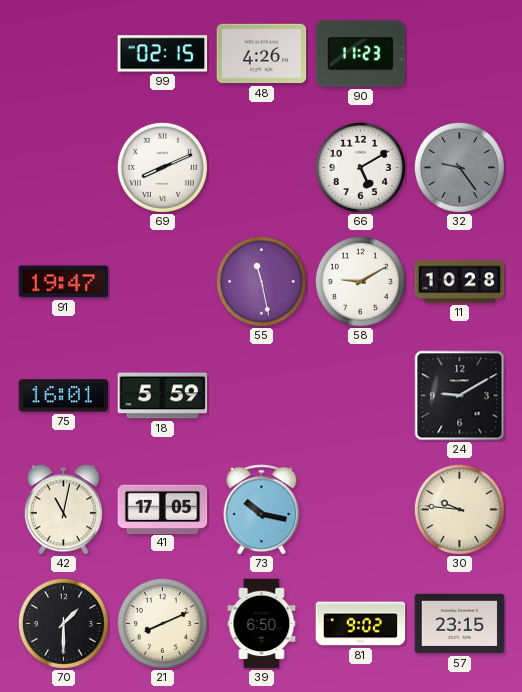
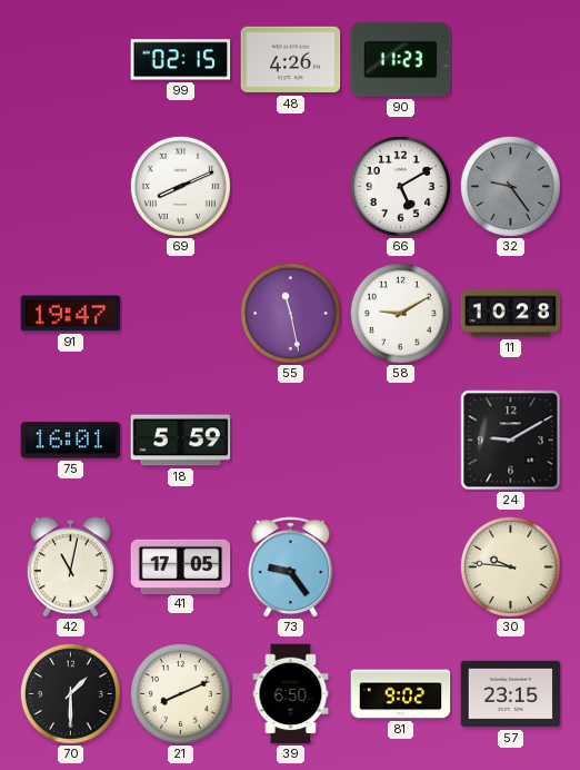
73: 10:17 -> 9:24
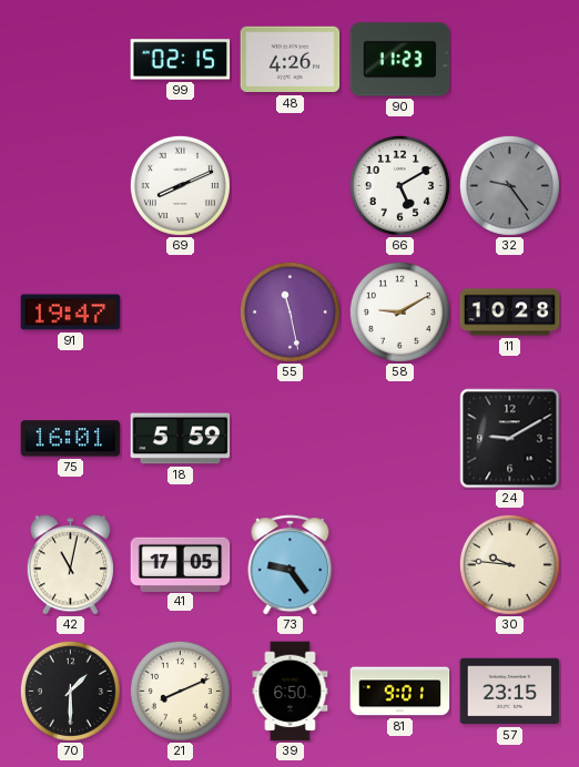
81: 9:02 -> 9:01
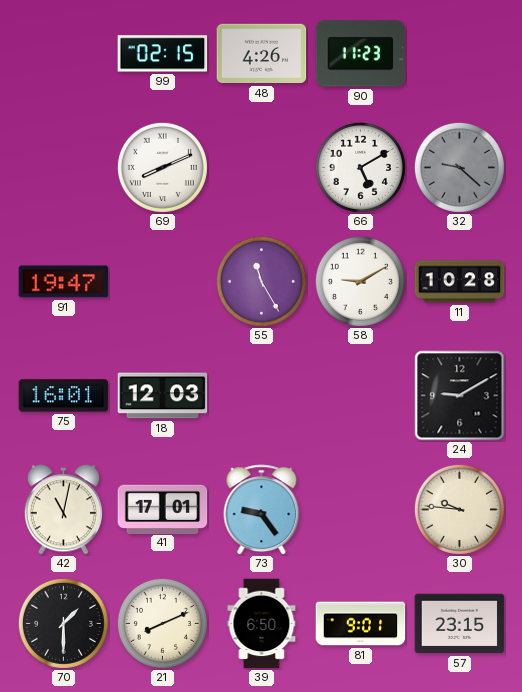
32: 9:24 -> 9:22
55: 11:28 -> 11:25
18: 5:59 -> 12:03
41: 17:05 -> 17:01
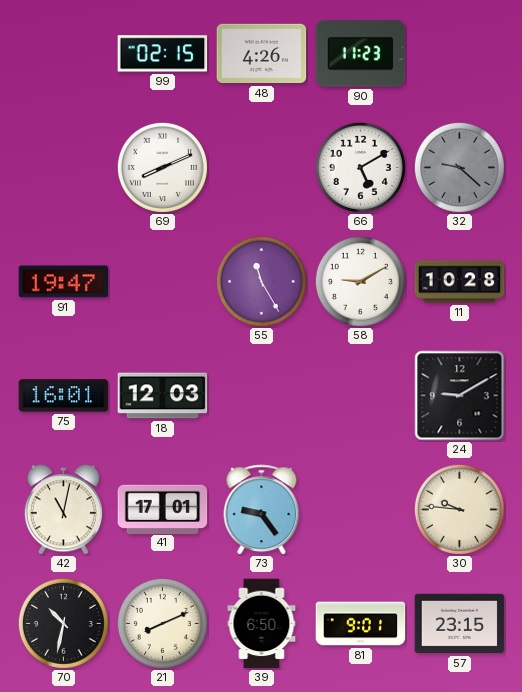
70: 1:30 -> 10:32
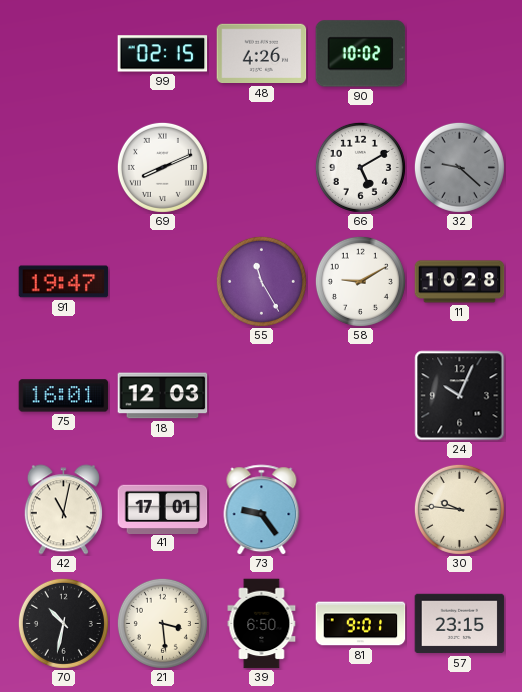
90: 11:23 -> 10:02
24: 9:10 -> 10:04
21: 8:11 -> 3:29
